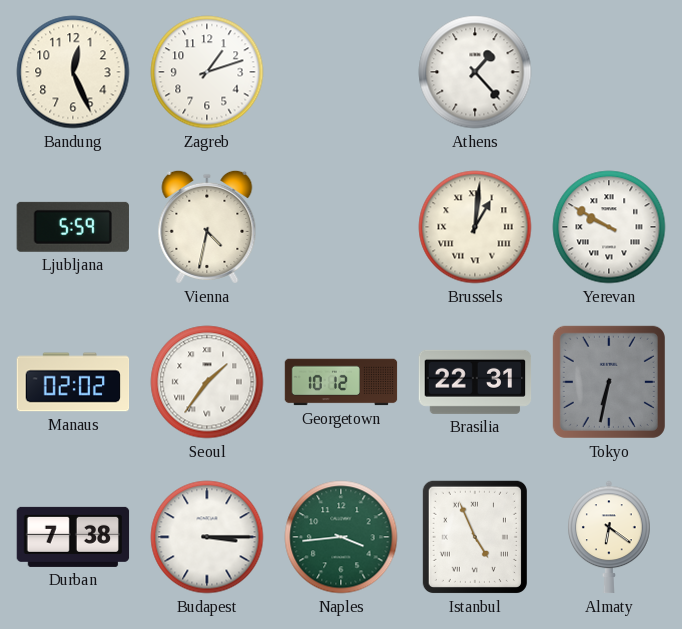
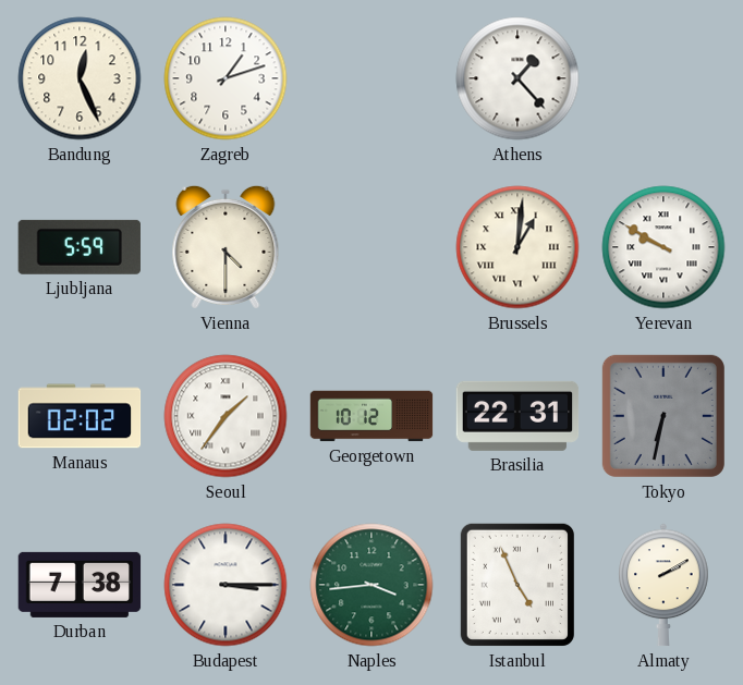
Vienna: 4:32 -> 4:30
Almaty: 6:21 -> 2:10
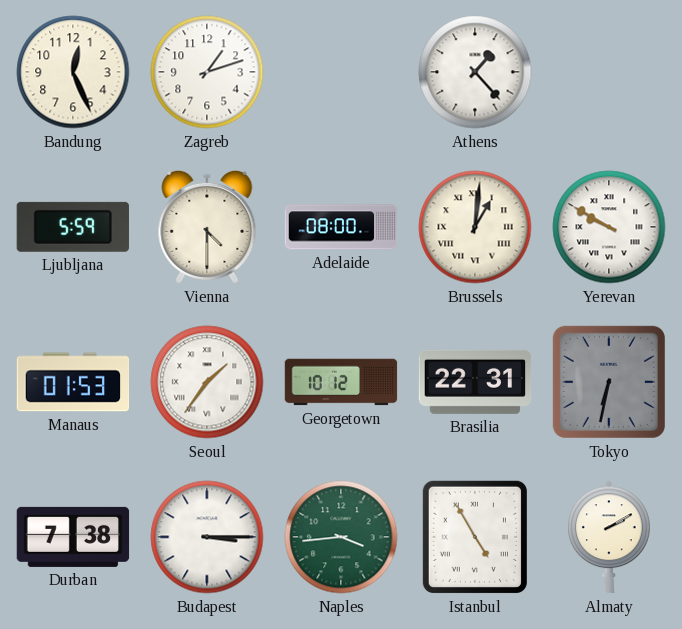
Adelaide: none -> 08:00
Manaus: 02:02 -> 01:53
Istanbul: 4:56 -> 4:55
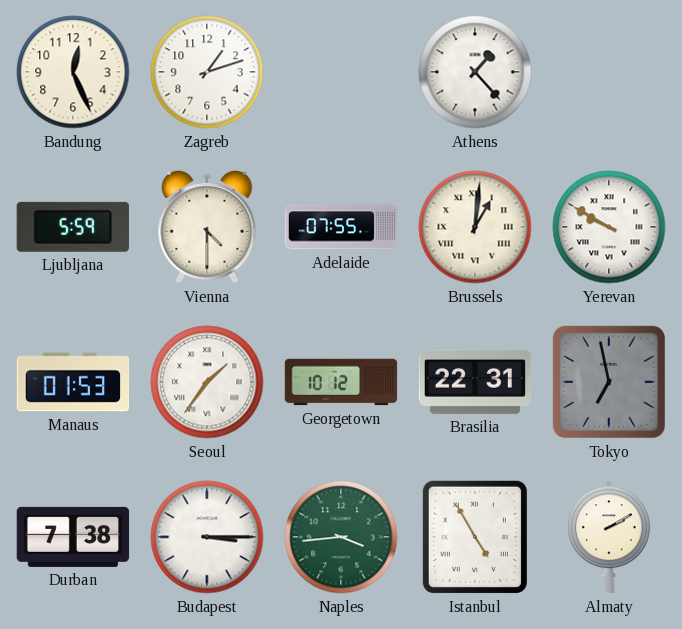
Adelaide: 08:00 -> 07:55
Tokyo: 6:32 -> 6:58
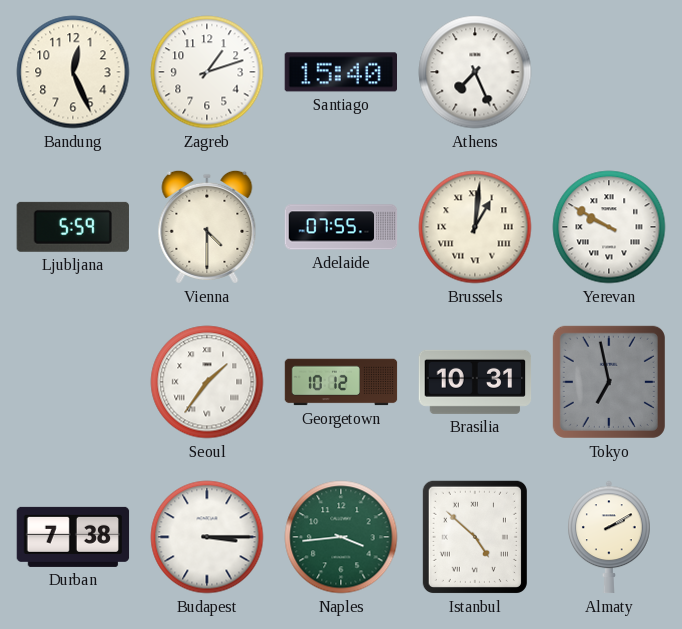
Santiago: none -> 15:40
Athens: 1:23 -> 7:26
Manaus: 01:53 -> none
Brasilia: 22:31 -> 10:31
Istanbul: 4:55 -> 4:52
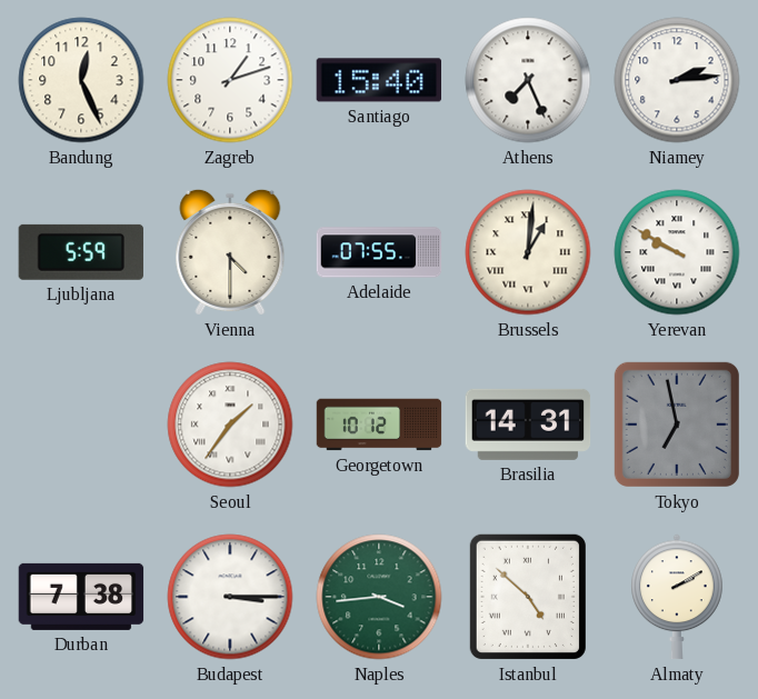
Niamey: none -> 2:14
Brasilia: 10:31 -> 14:31
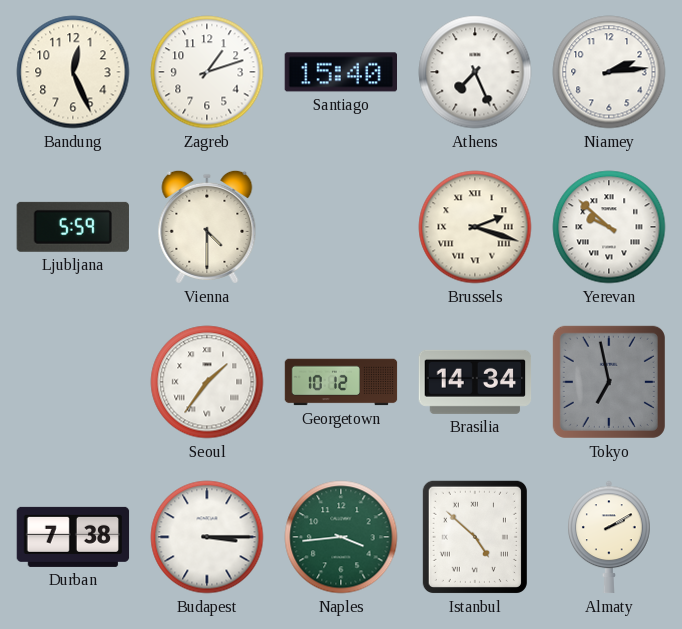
Adelaide: 07:55 -> none
Brussels: 1:01 -> 2:18
Yerevan: 9:50 -> 9:52
Brasilia: 14:31 -> 14:34
